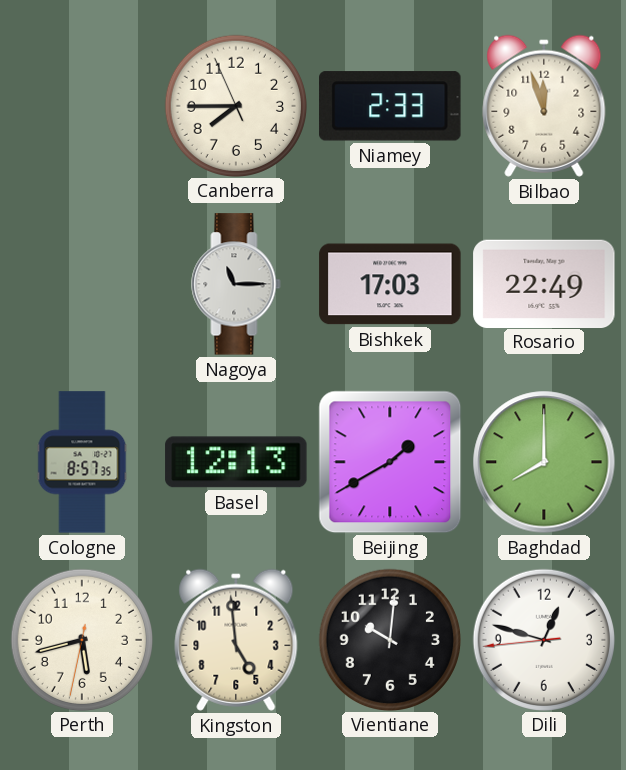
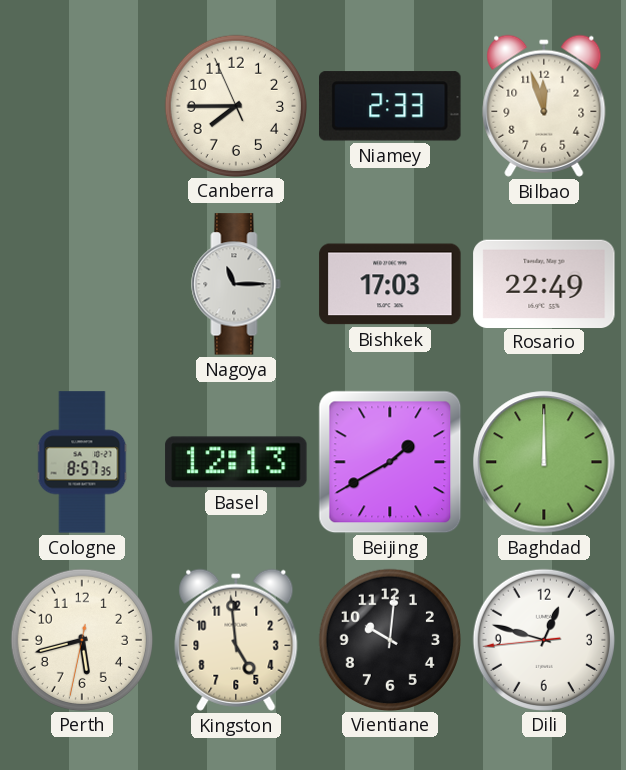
Baghdad: 8:00 -> 12:00
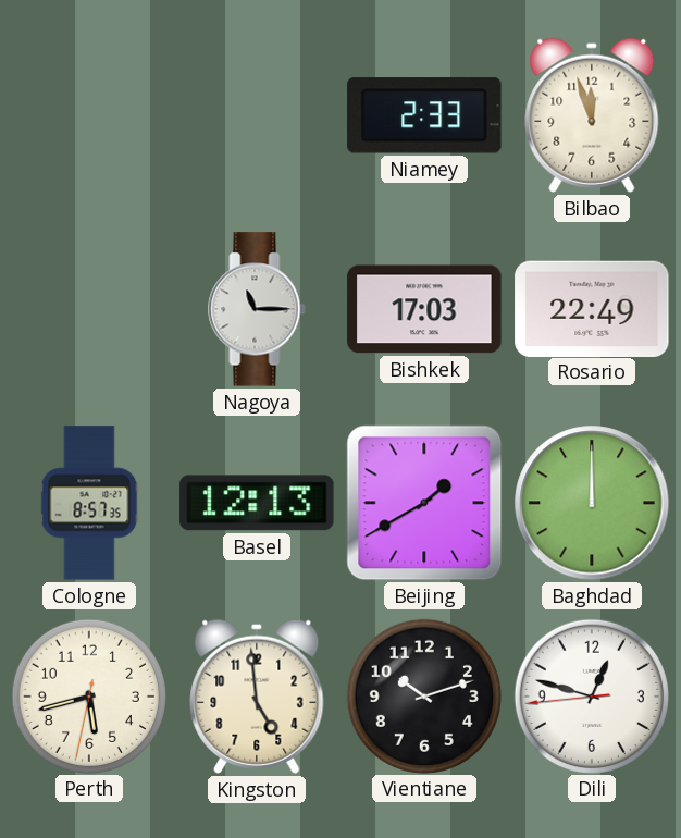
Canberra: 7:44 -> none
Vientiane: 10:01 -> 10:12
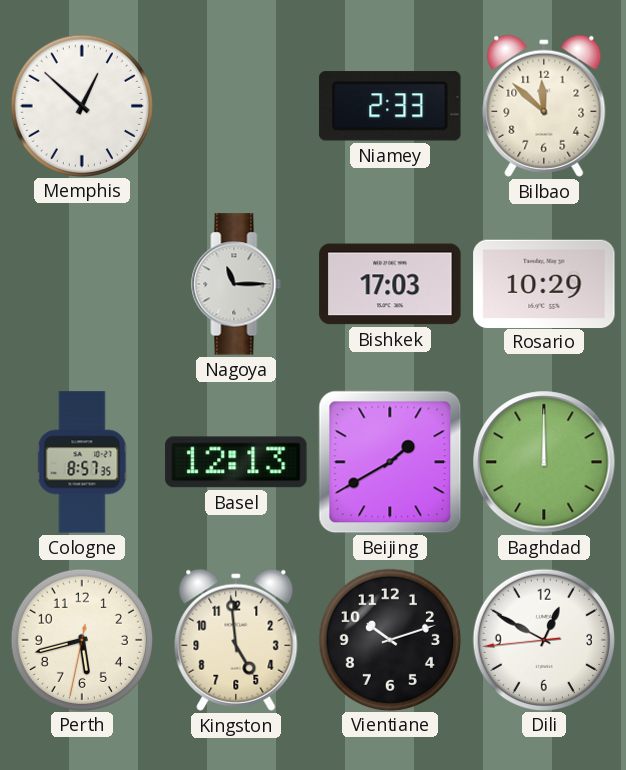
Memphis: none -> 12:52
Bilbao: 11:57 -> 11:52
Rosario: 22:49 -> 10:29
Dili: 12:47 -> 12:49
